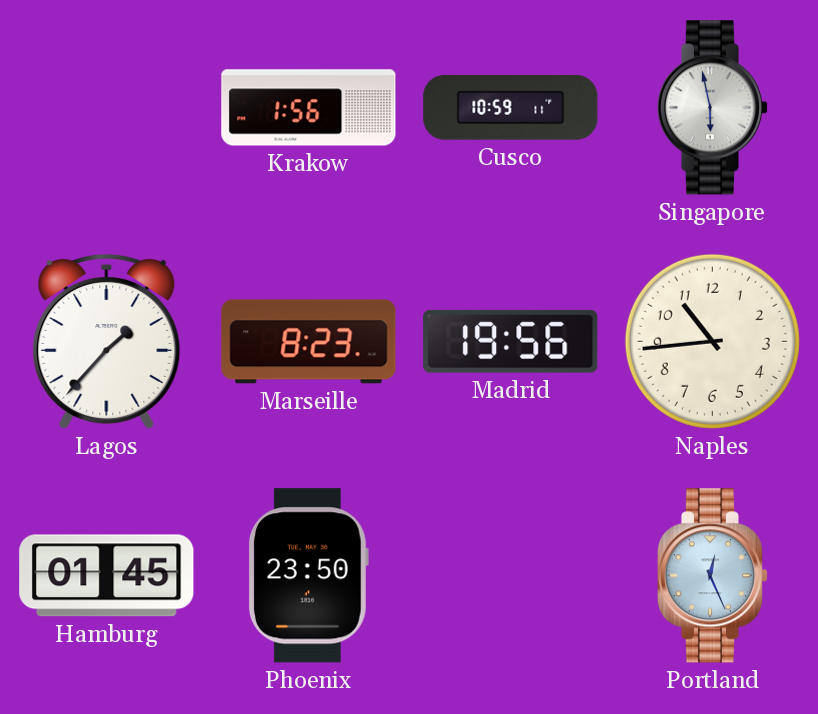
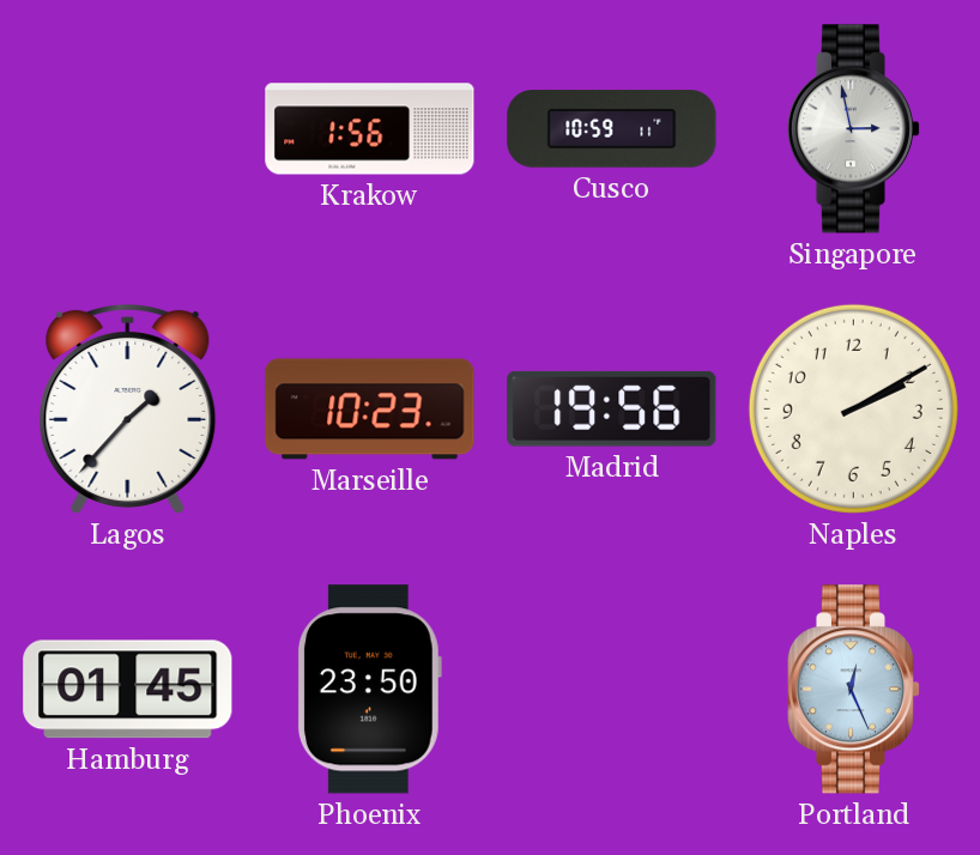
Singapore: 5:58 -> 2:58
Marseille: 8:23 -> 10:23
Naples: 10:44 -> 2:10
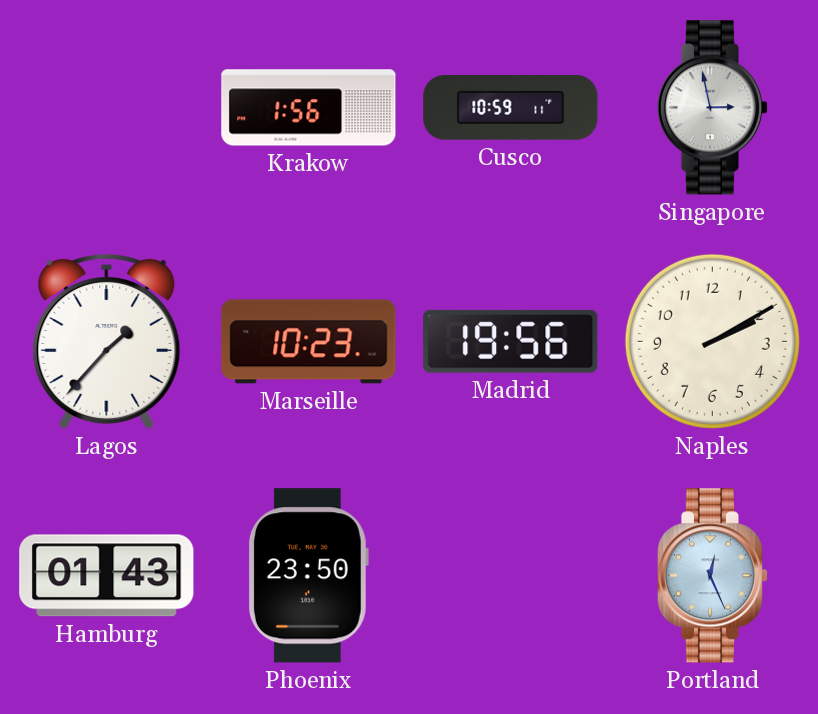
Hamburg: 01:45 -> 01:43
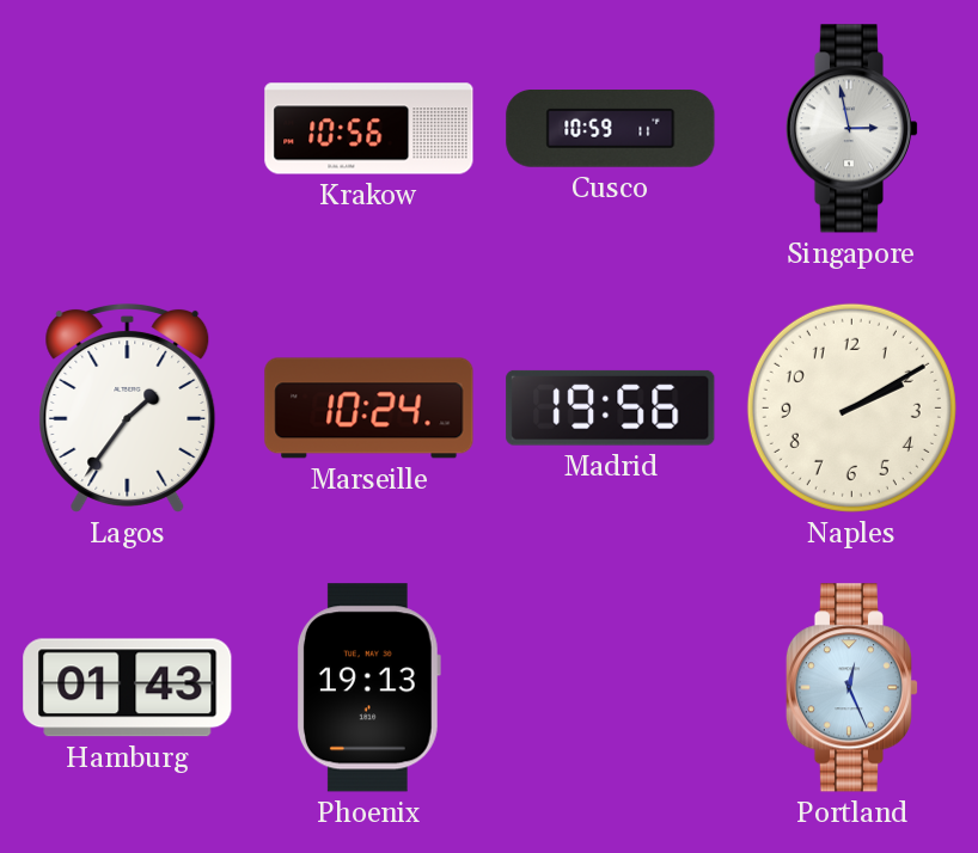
Krakow: 1:56 -> 10:56
Lagos: 1:37 -> 1:36
Marseille: 10:23 -> 10:24
Phoenix: 23:50 -> 19:13
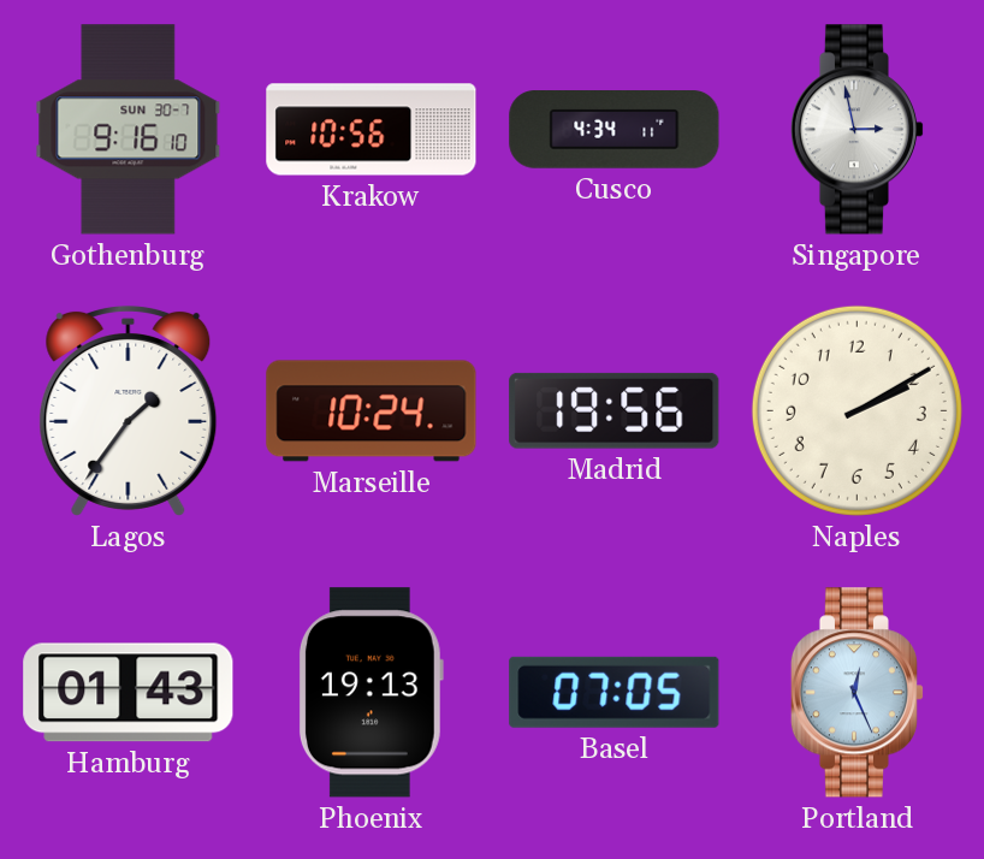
Gothenburg: none -> 9:16
Cusco: 10:59 -> 4:34
Basel: none -> 07:05
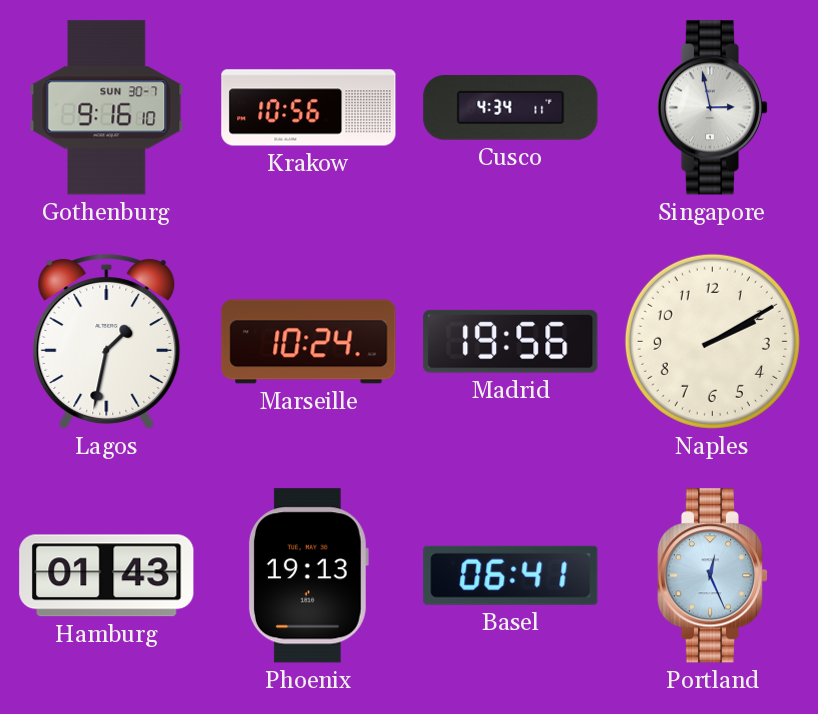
Lagos: 1:36 -> 1:32
Basel: 07:05 -> 06:41
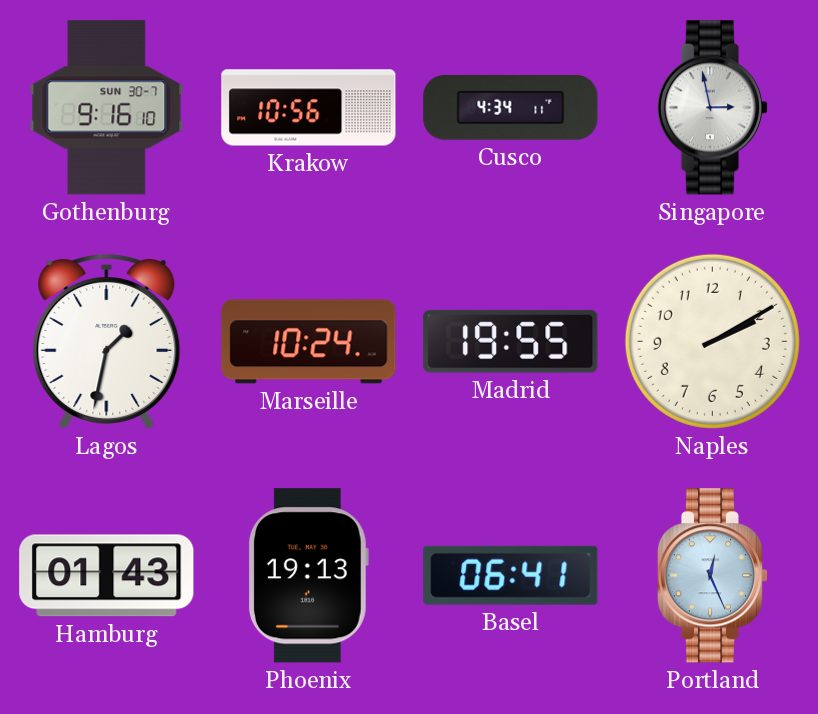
Madrid: 19:56 -> 19:55
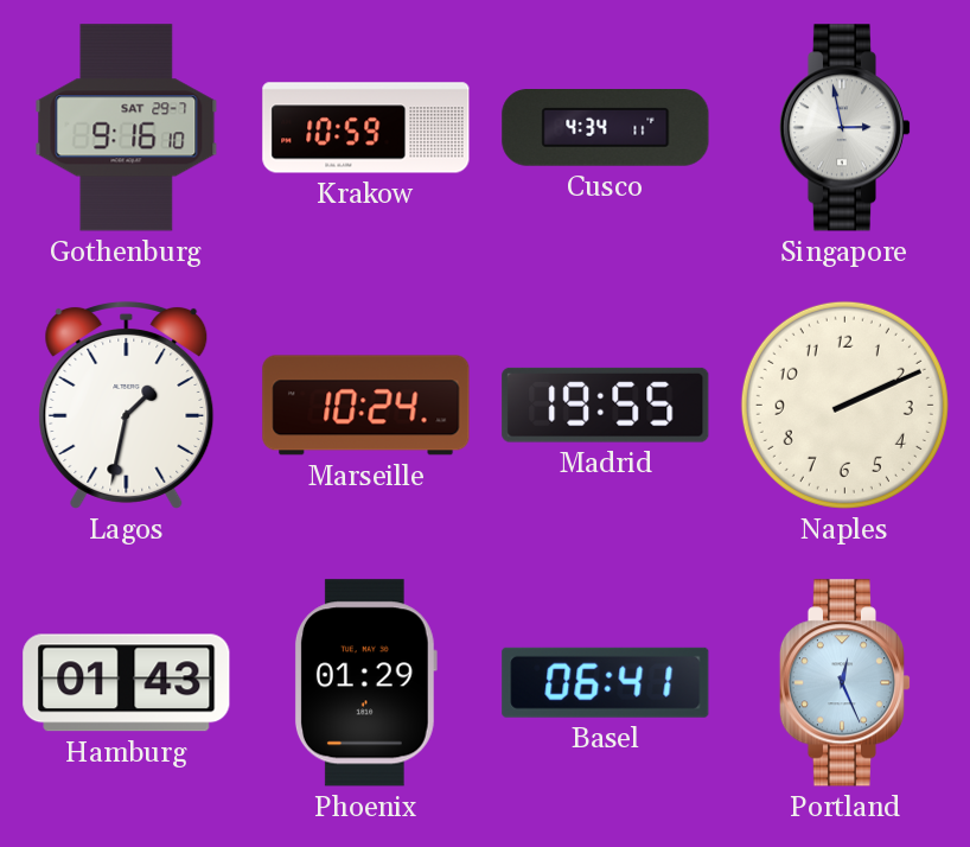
Gothenburg date: SUN 30-7 -> SAT 29-7
Krakow: 10:56 -> 10:59
Naples: 2:10 -> 2:11
Phoenix: 19:13 -> 01:29
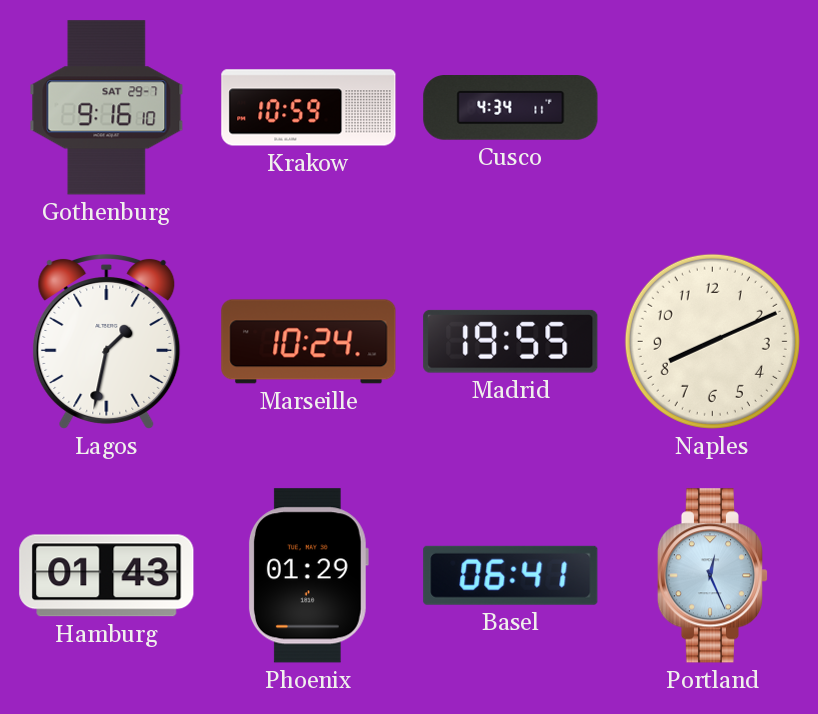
Singapore: 2:58 -> none
Naples: 2:11 -> 8:11
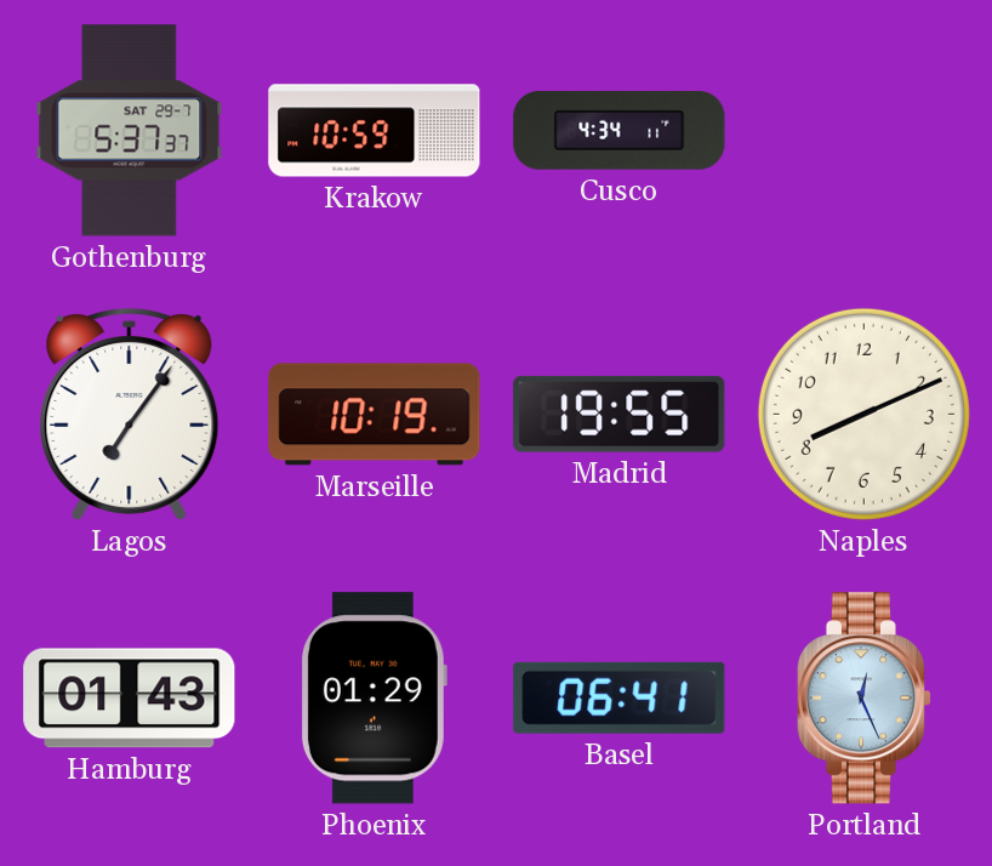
Gothenburg: 9:16 -> 5:37
Lagos: 1:32 -> 7:06
Marseille: 10:24 -> 10:19
